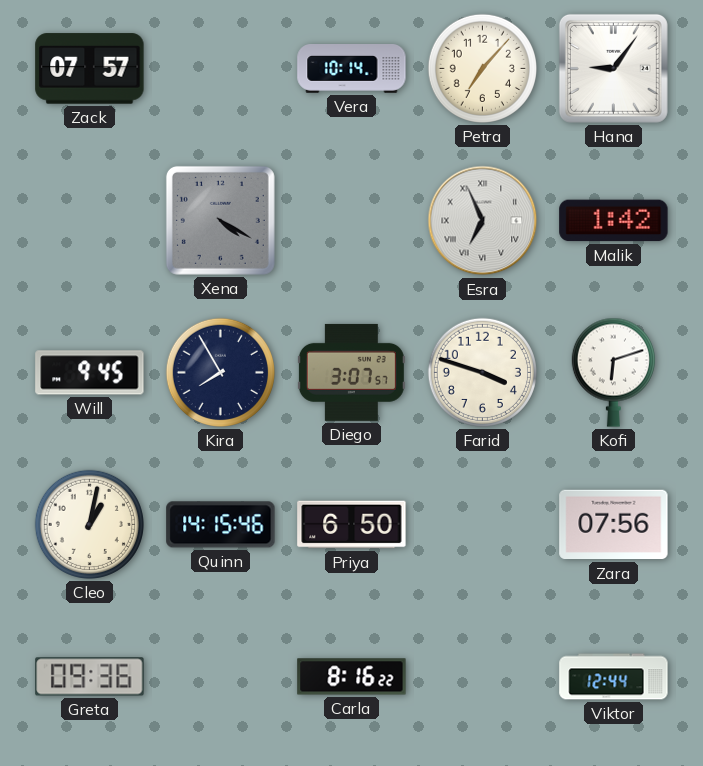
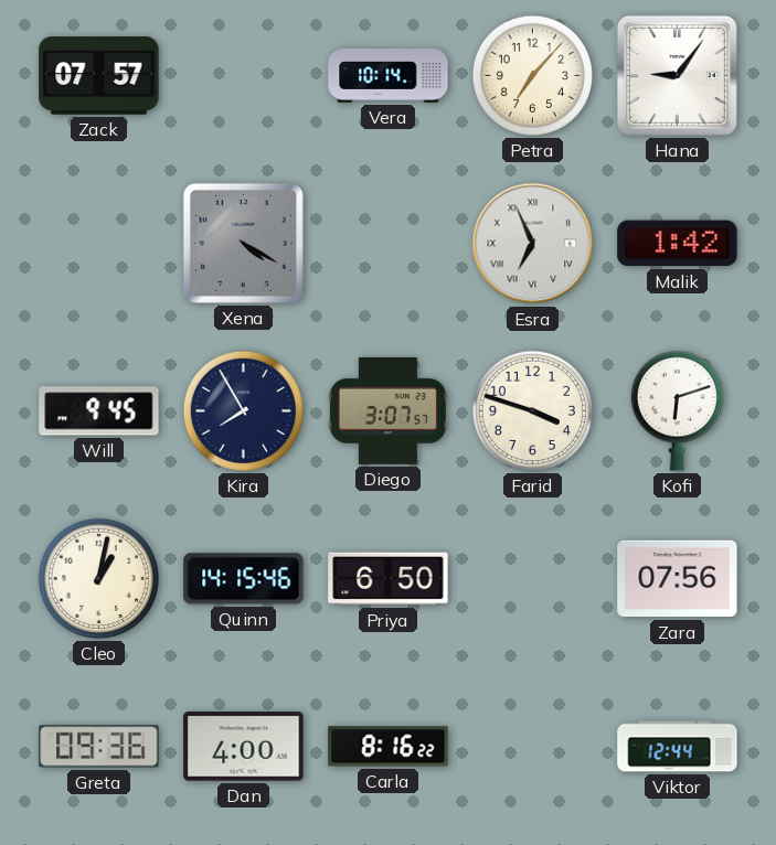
Dan: none -> 4:00
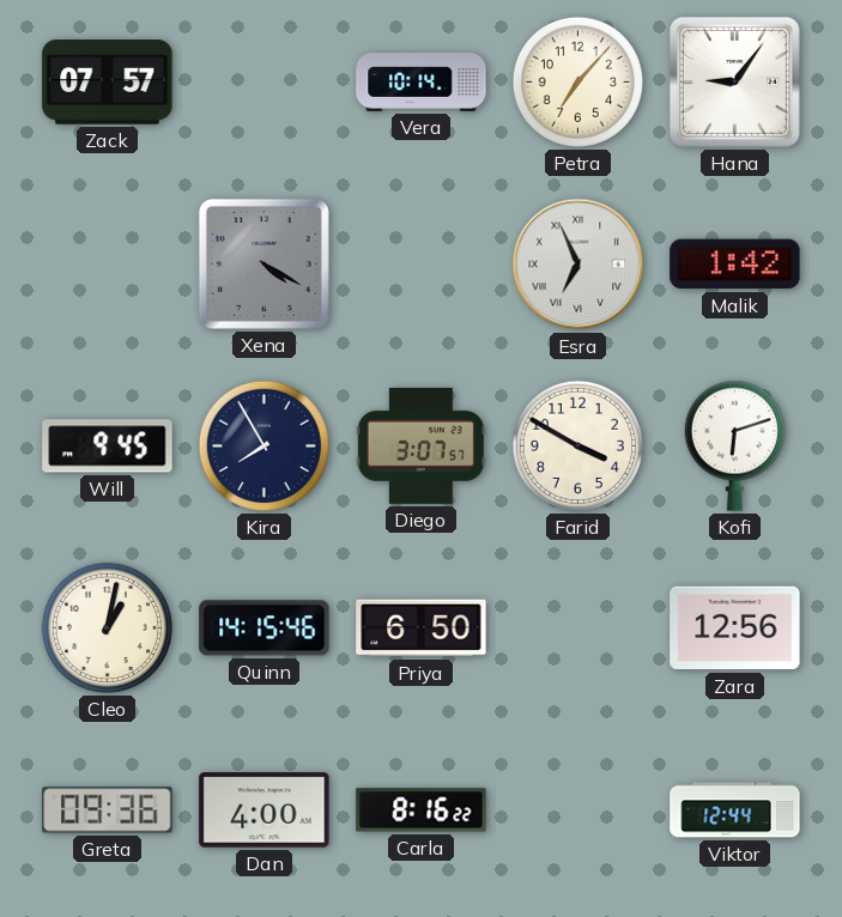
Farid: 3:48 -> 3:50
Zara: 07:56 -> 12:56
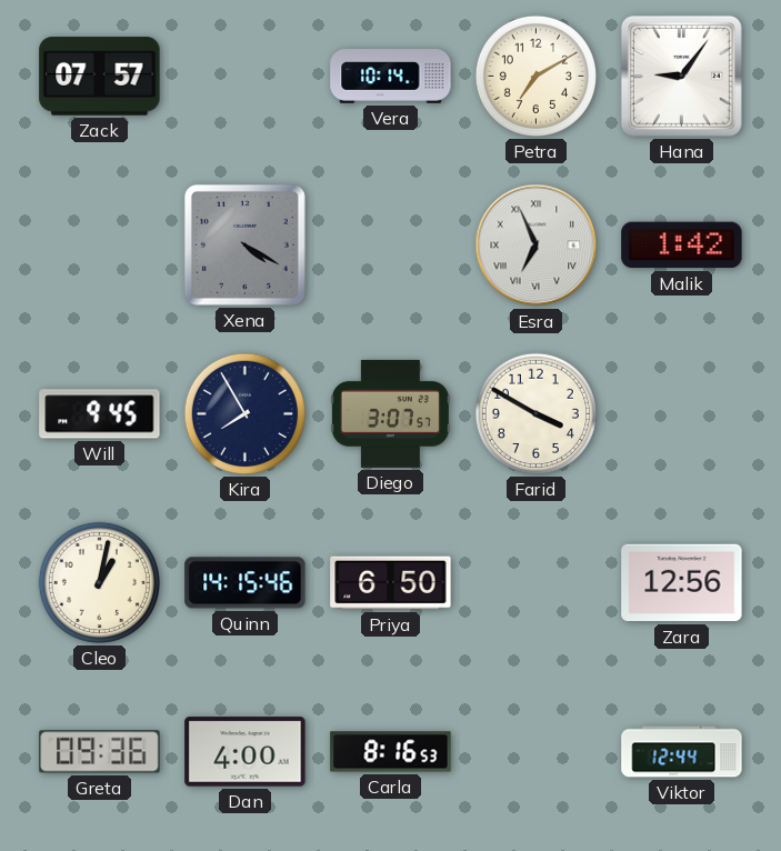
Petra: 7:07 -> 7:10
Kofi: 6:12 -> none
Carla: 8:16:22 -> 8:16:53
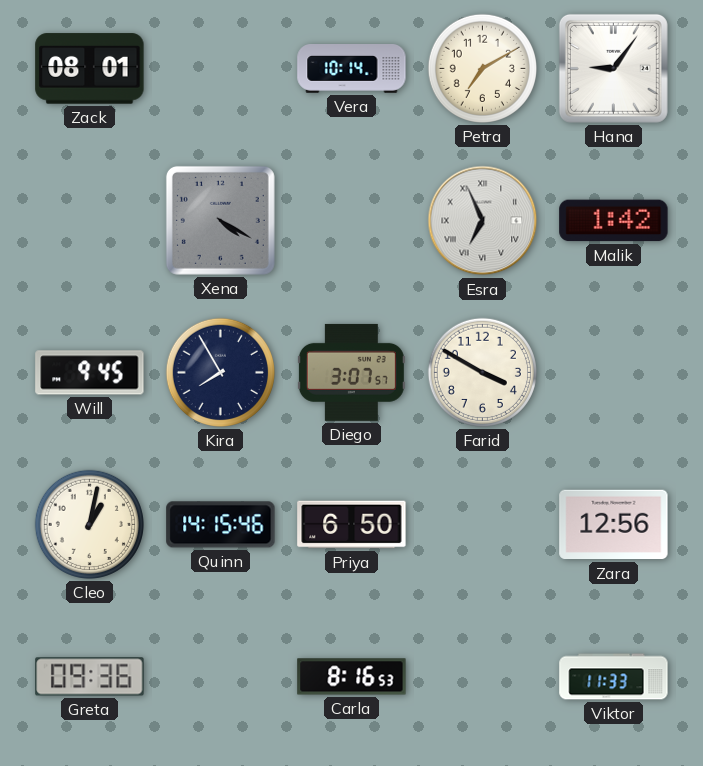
Zack: 07:57 -> 08:01
Dan: 4:00 -> none
Viktor: 12:44 -> 11:33
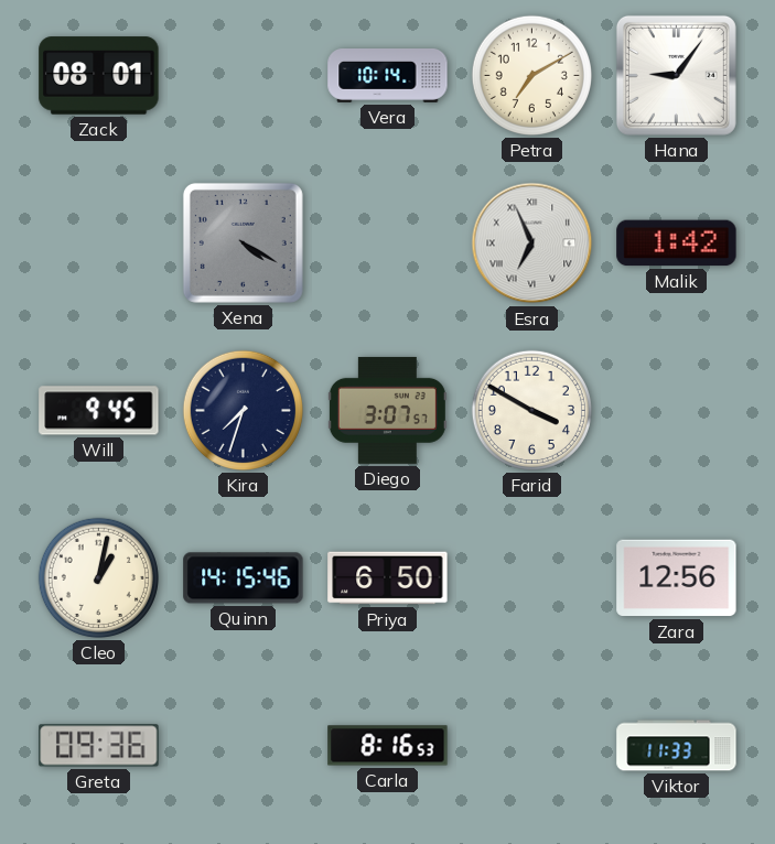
Kira: 7:55 -> 7:33
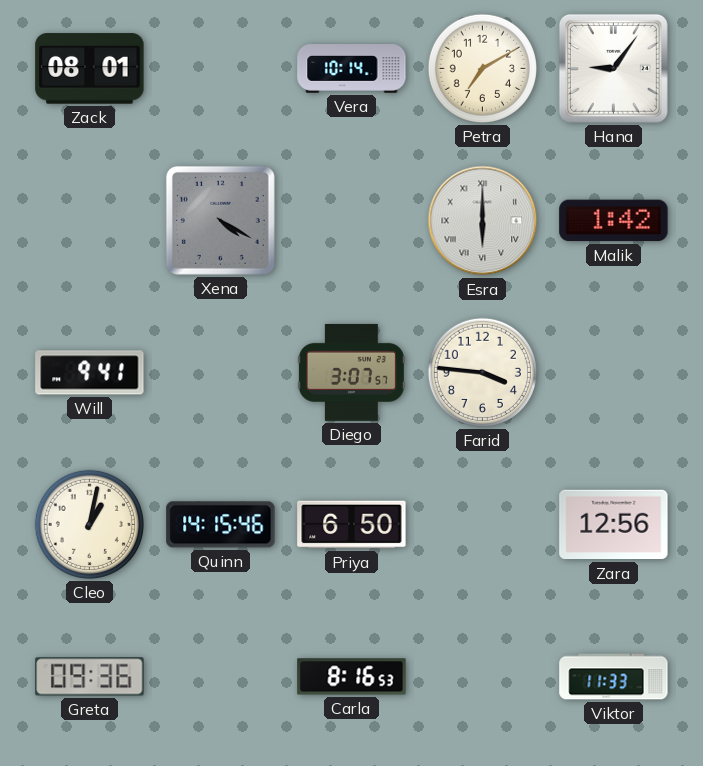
Esra: 6:56 -> 6:00
Will: 9:45 -> 9:41
Kira: 7:33 -> none
Farid: 3:50 -> 3:46
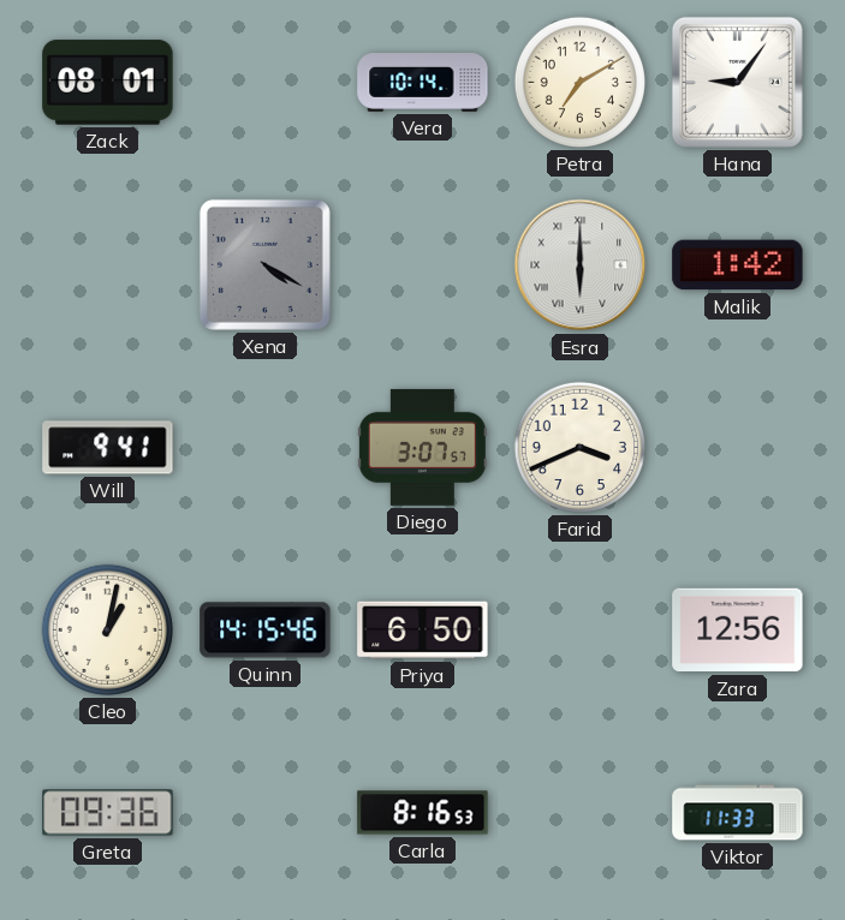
Farid: 3:46 -> 3:41
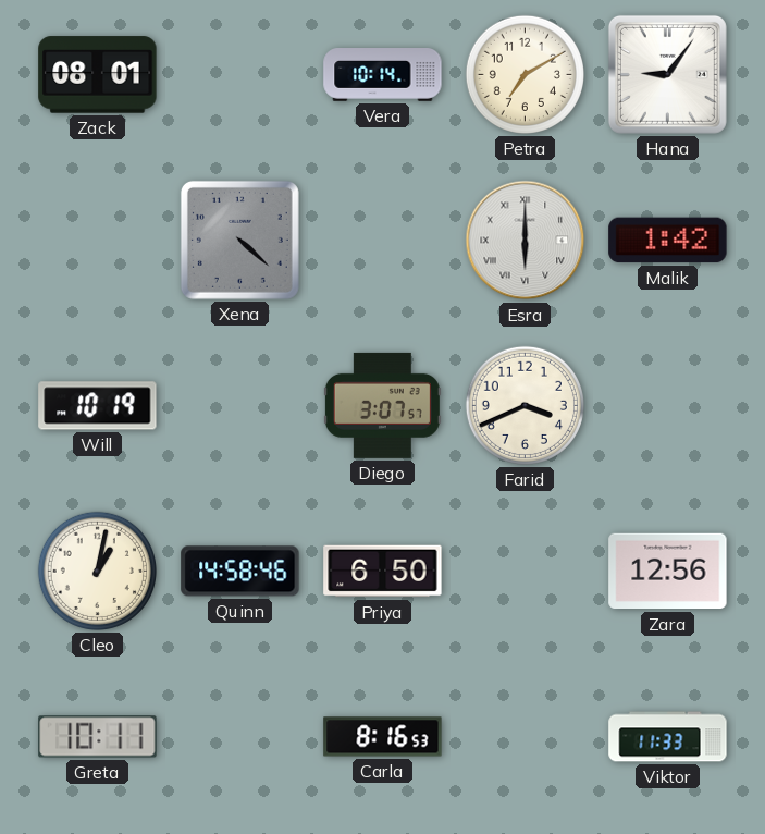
Xena: 4:20 -> 4:22
Will: 9:41 -> 10:19
Quinn: 14:15 -> 14:58
Greta: 09:36 -> 10:11
